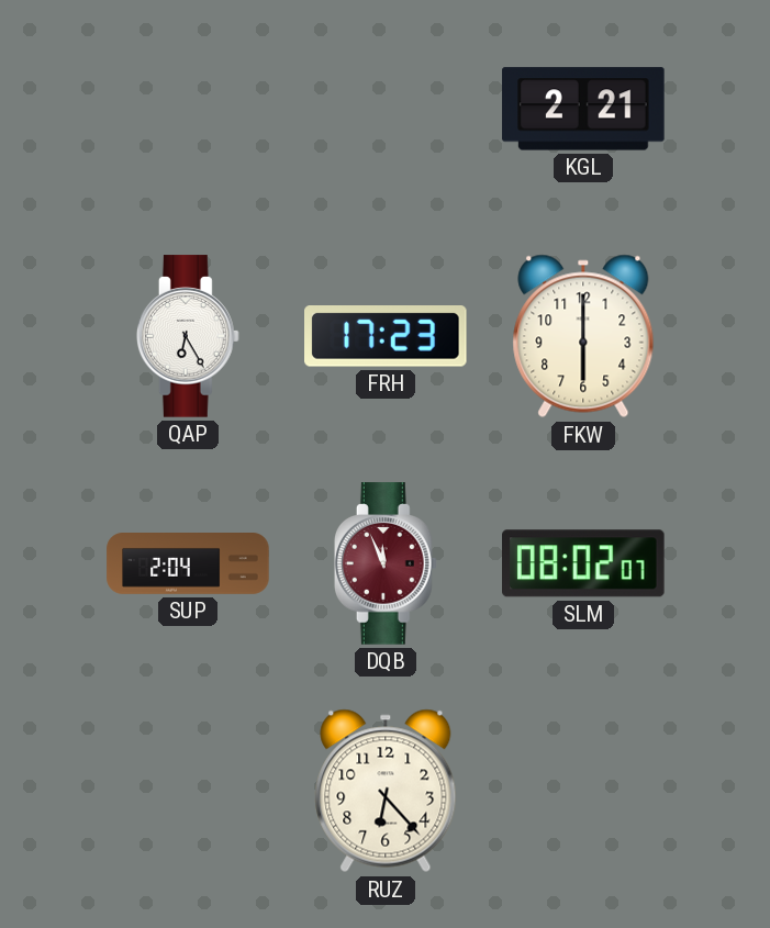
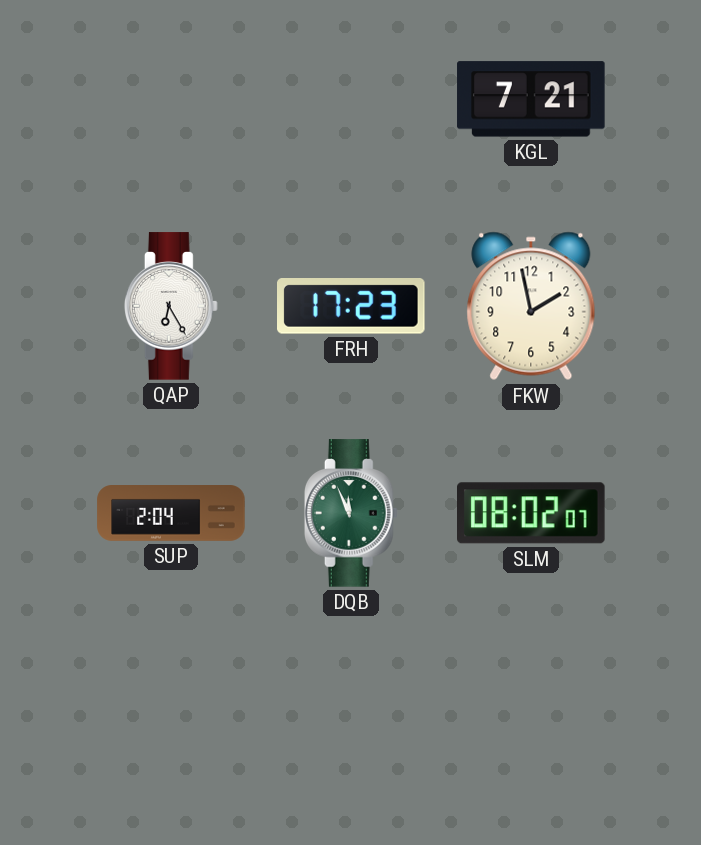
KGL: 2:21 -> 7:21
FKW: 6:00 -> 1:58
DQB dial: burgundy -> green
RUZ: 6:23 -> none
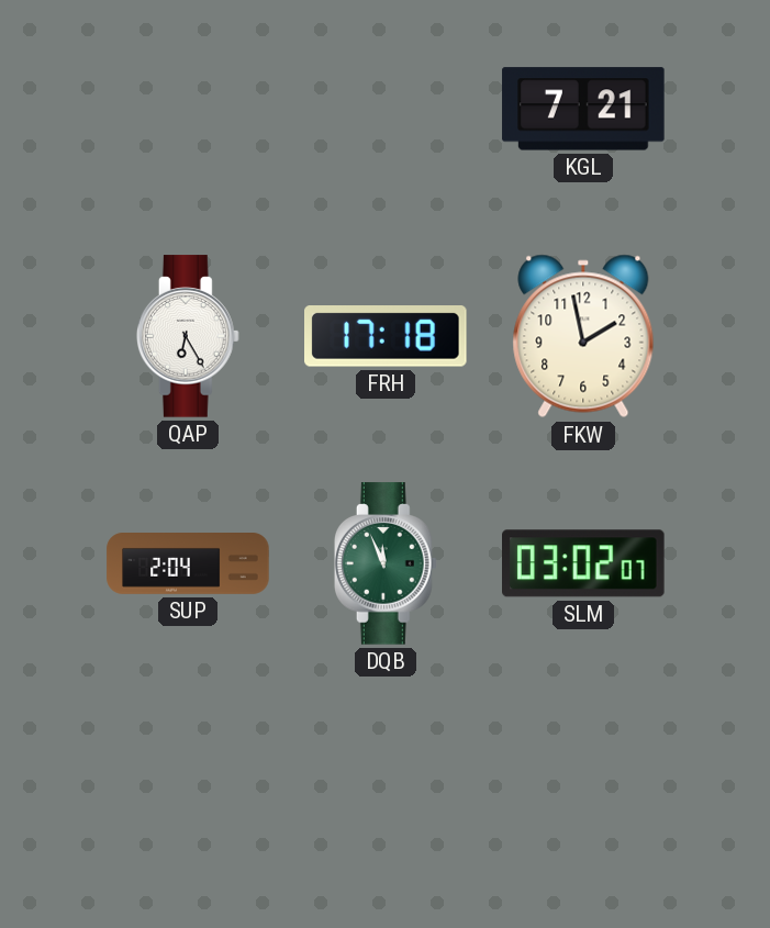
FRH: 17:23 -> 17:18
SLM: 08:02 -> 03:02
